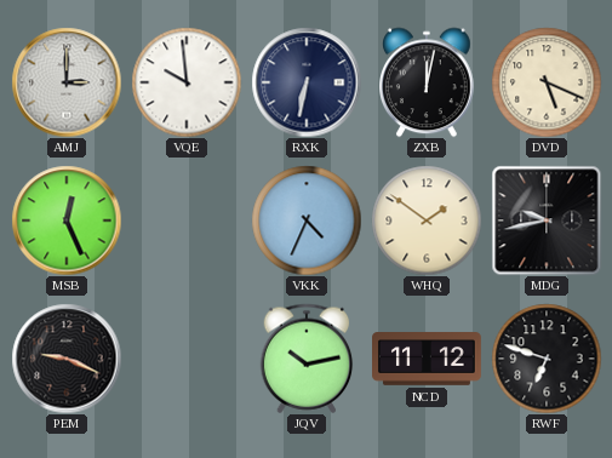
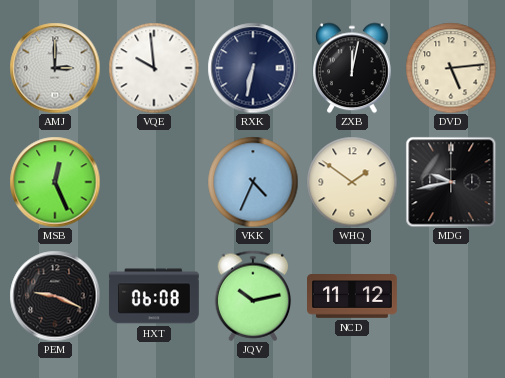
DVD: 5:19 -> 5:14
HXT: none -> 06:08
RWF: 6:48 -> none
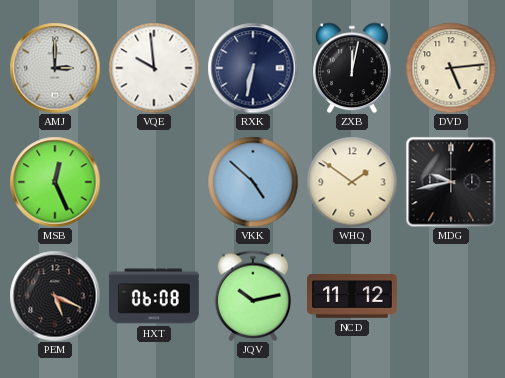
VKK: 4:34 -> 4:52
PEM: 9:19 -> 5:19
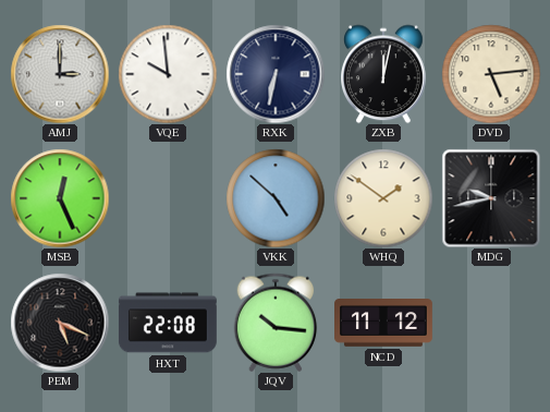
HXT: 06:08 -> 22:08
JQV: 10:13 -> 10:16
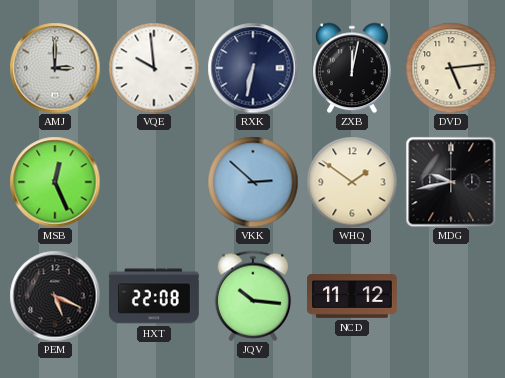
VKK: 4:52 -> 2:52
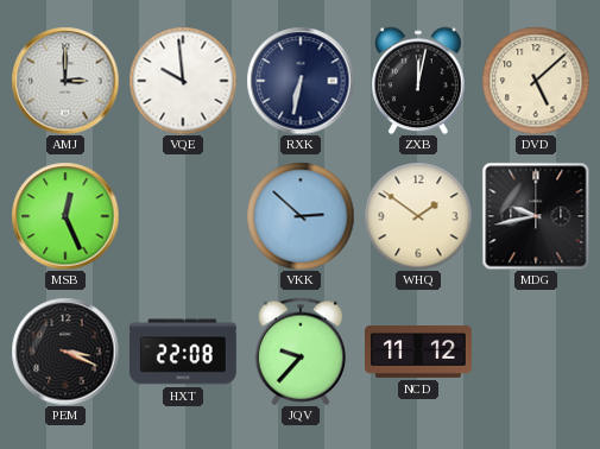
DVD: 5:14 -> 5:08
PEM: 5:19 -> 3:19
JQV: 10:16 -> 9:37
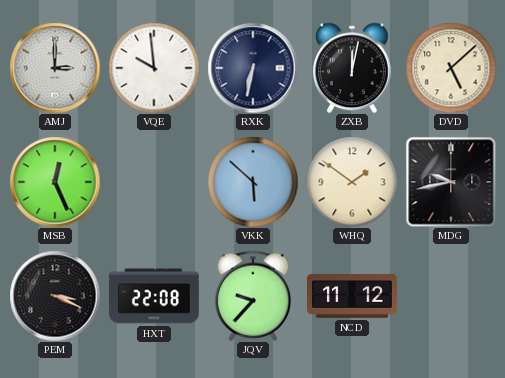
VKK: 2:52 -> 5:52
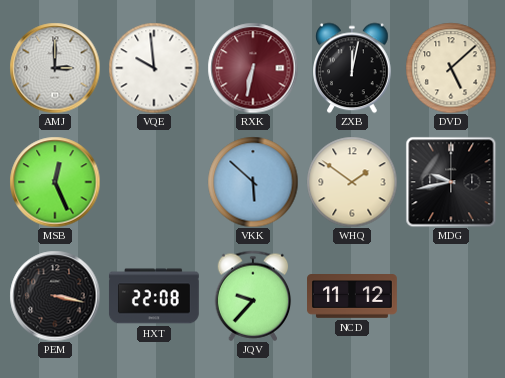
RXK dial: navy -> burgundy
PEM: 3:19 -> 3:17
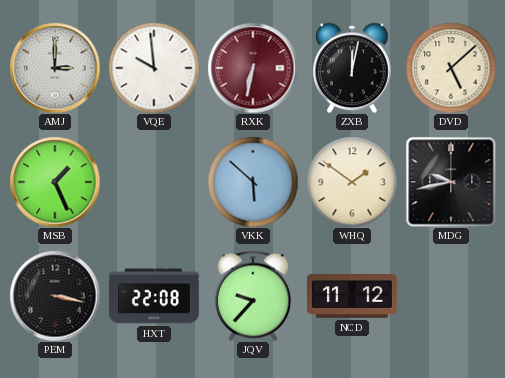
MSB: 12:26 -> 1:26
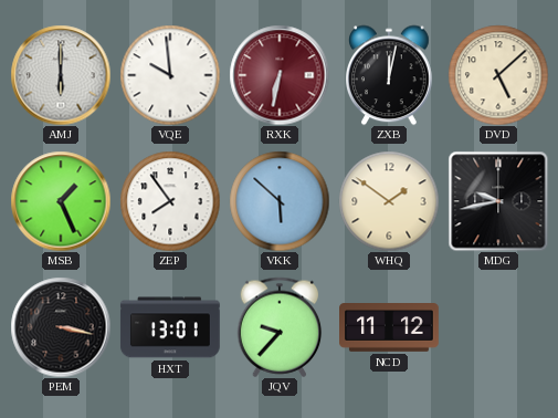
AMJ: 3:00 -> 6:00
ZEP: none -> 7:54
HXT: 22:08 -> 13:01
